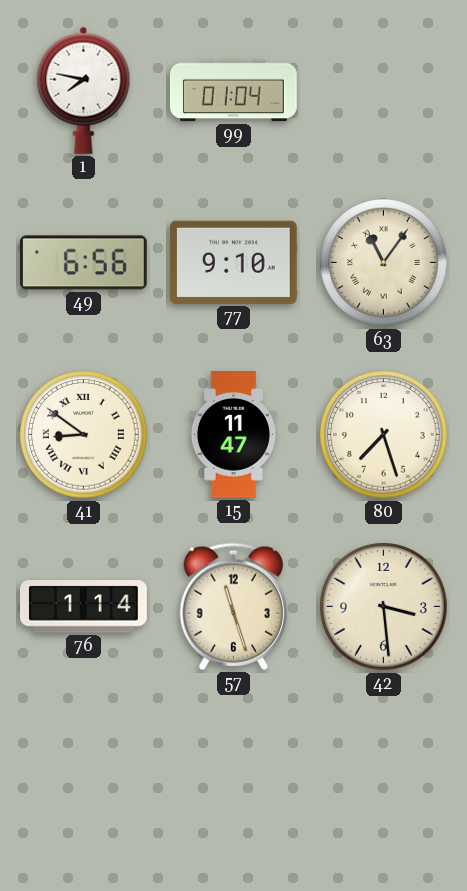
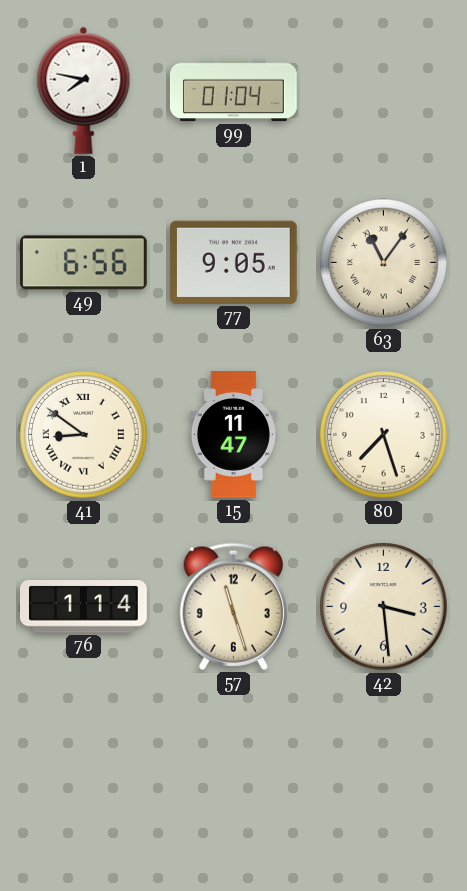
77: 9:10 -> 9:05
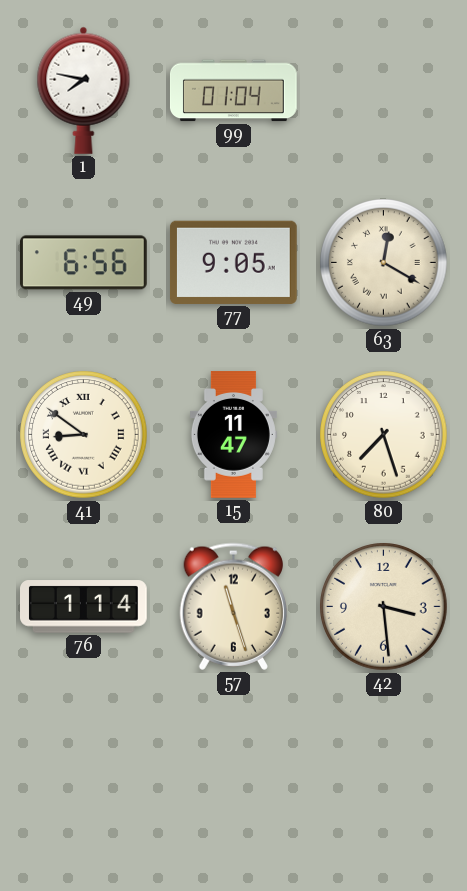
63: 11:06 -> 12:20
